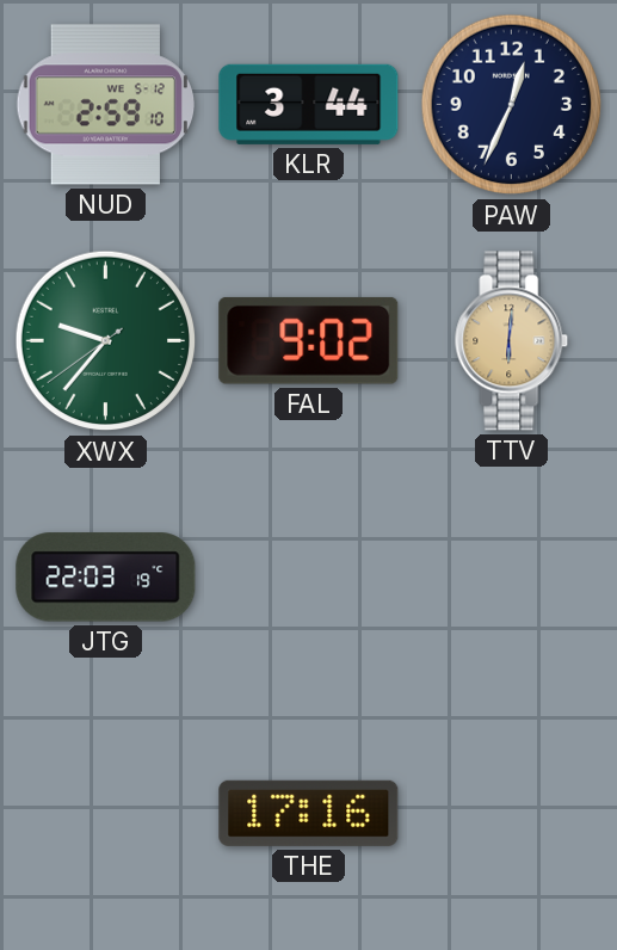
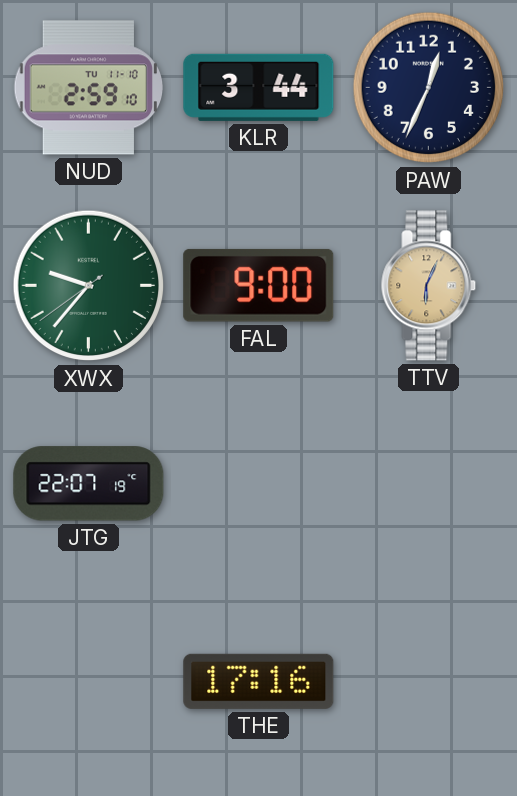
NUD date: WE 5-12 -> TU 11-10
FAL: 9:02 -> 9:00
TTV: 6:01 -> 6:04
JTG: 22:03 -> 22:07
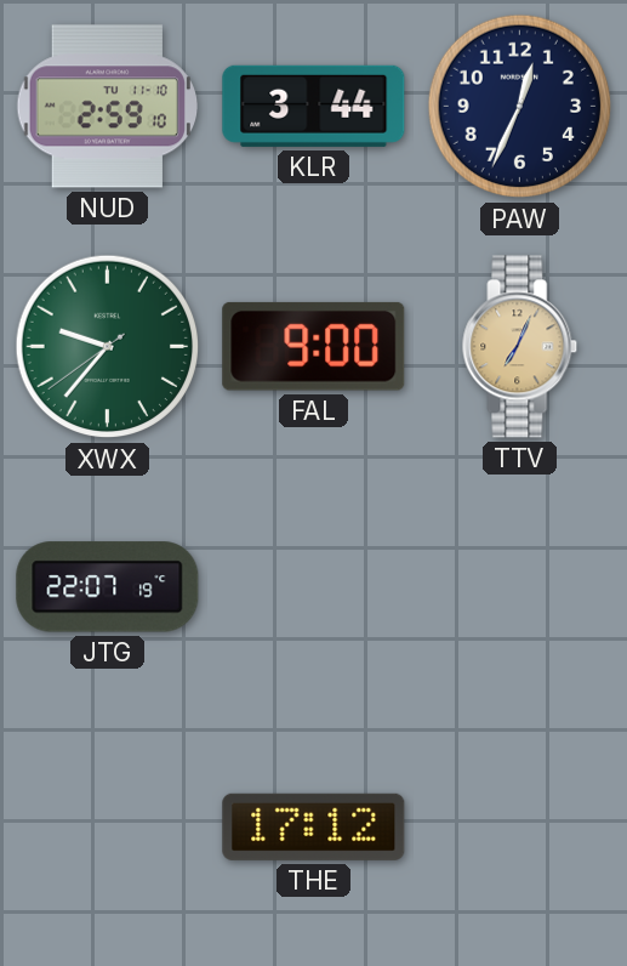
TTV: 6:04 -> 7:04
THE: 17:16 -> 17:12
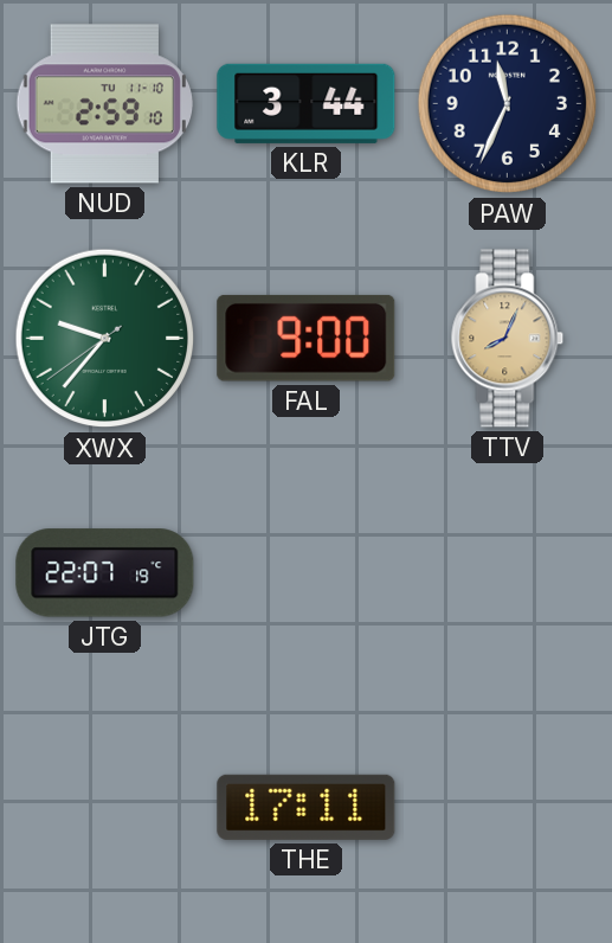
PAW: 12:34 -> 11:34
TTV: 7:04 -> 8:04
THE: 17:12 -> 17:11
